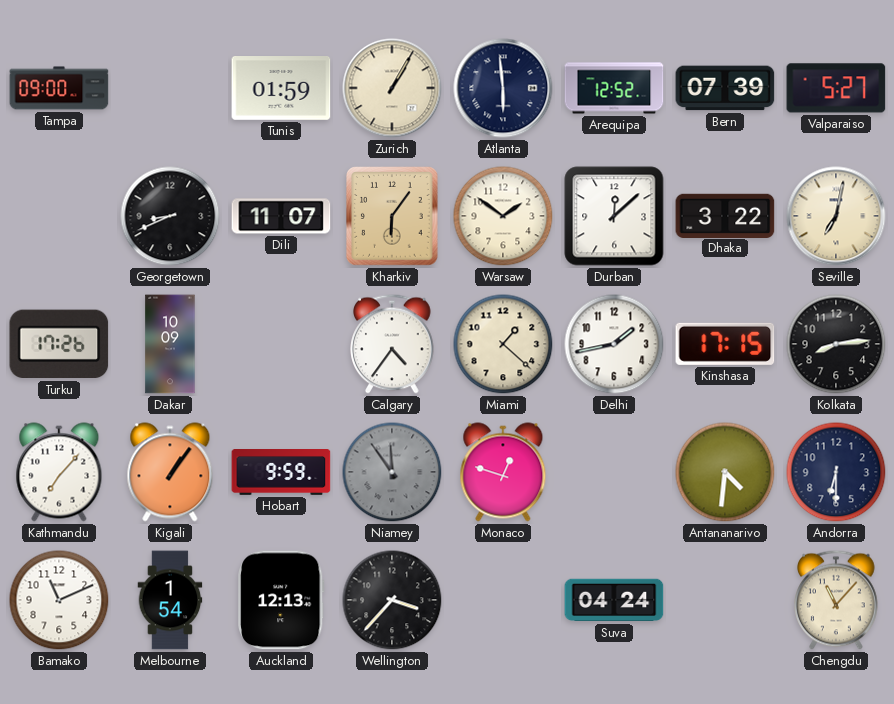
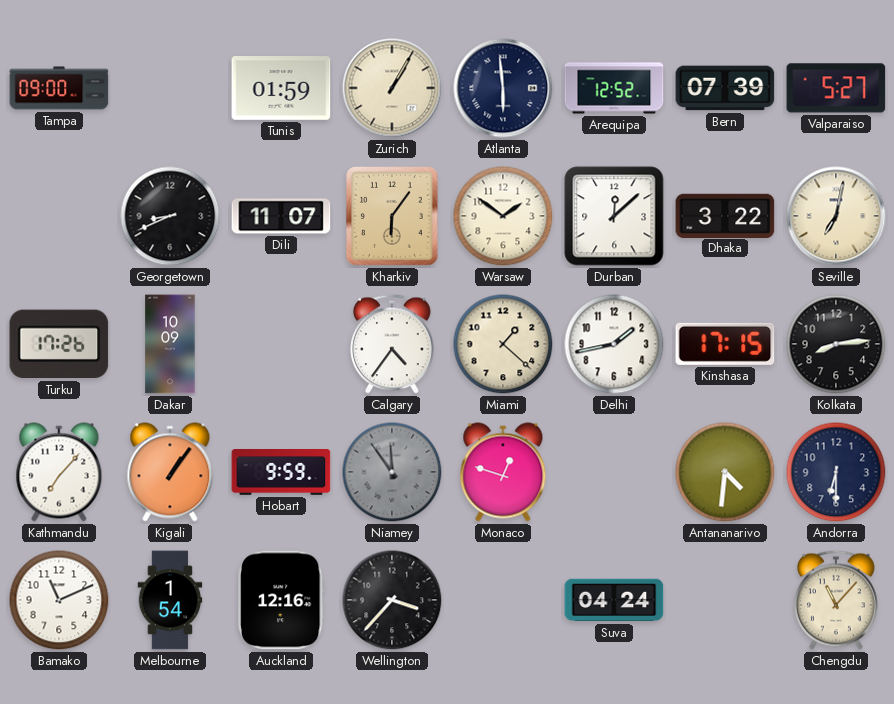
Auckland: 12:13 -> 12:16
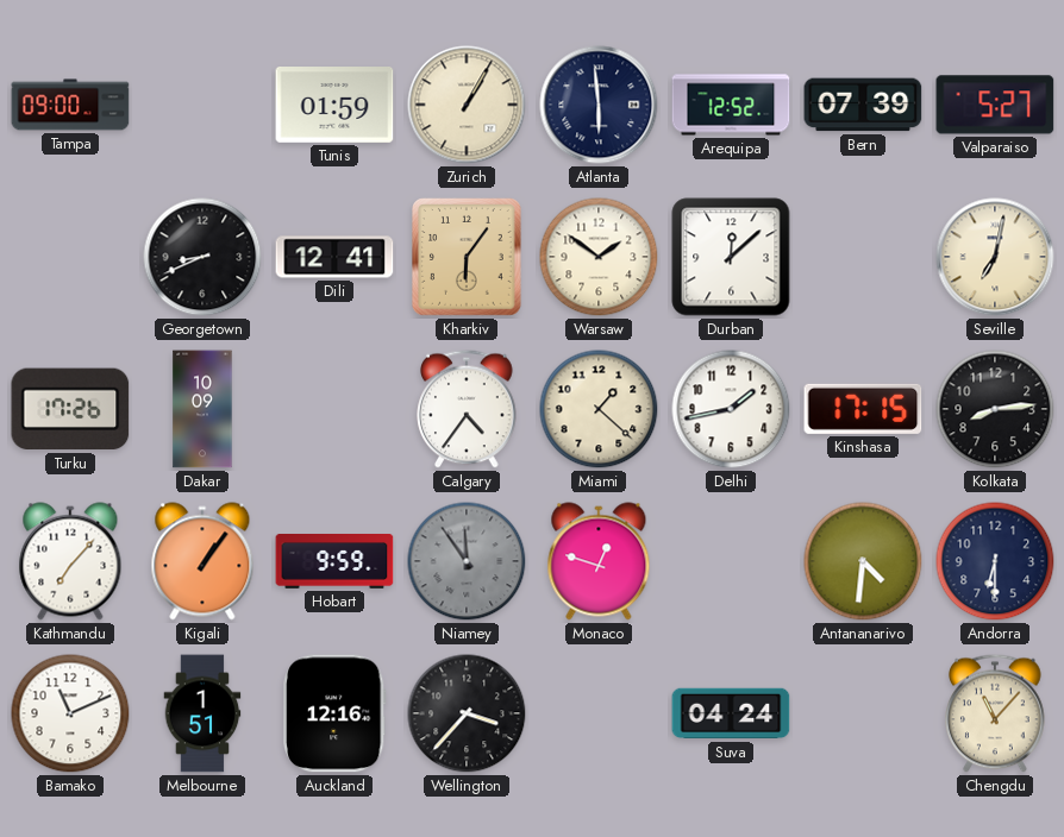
Dili: 11:07 -> 12:41
Dhaka: 3:22 -> none
Melbourne: 1:54 -> 1:51
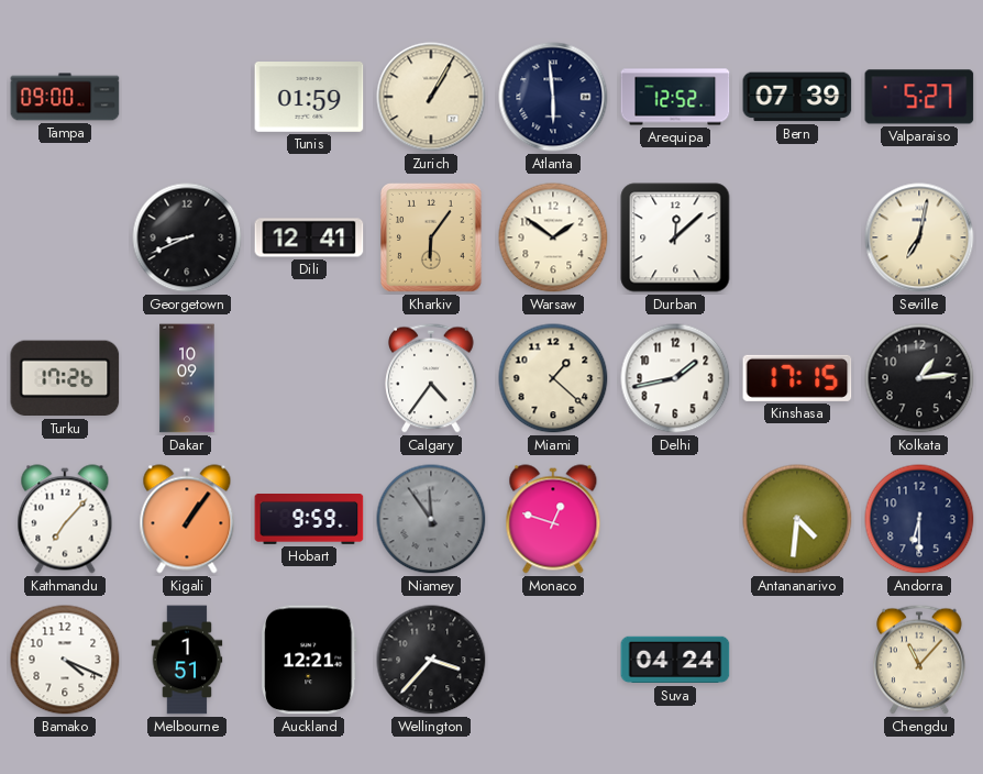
Kolkata: 8:14 -> 1:14
Bamako: 11:11 -> 4:19
Auckland: 12:16 -> 12:21
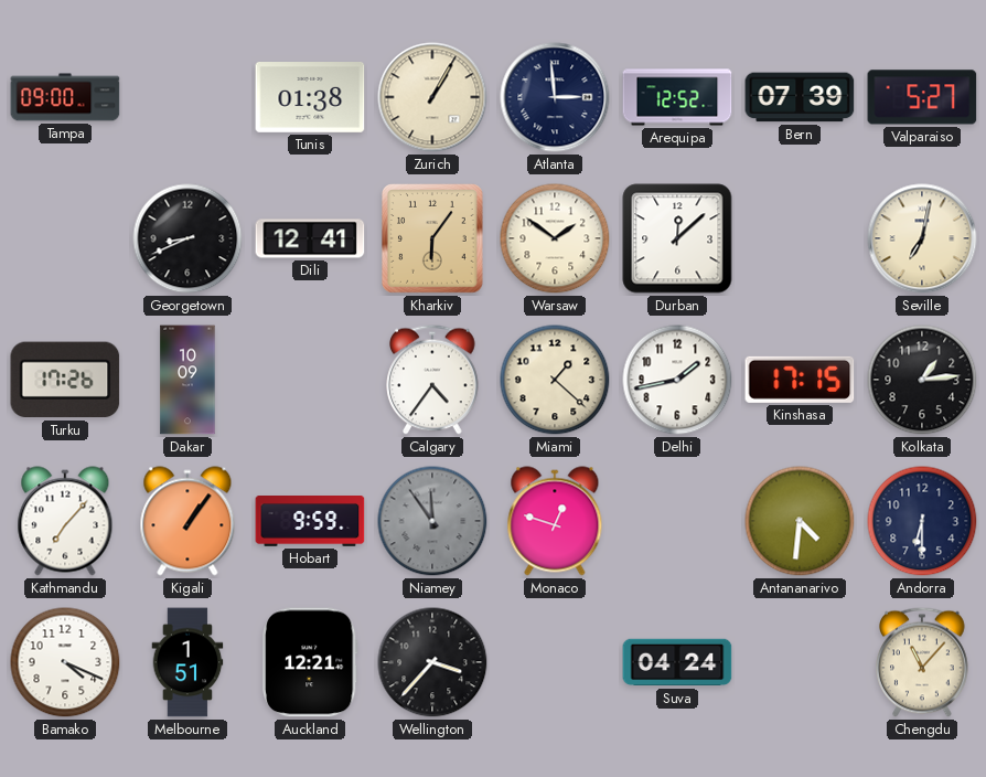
Tunis: 01:59 -> 01:38
Atlanta: 5:59 -> 2:59
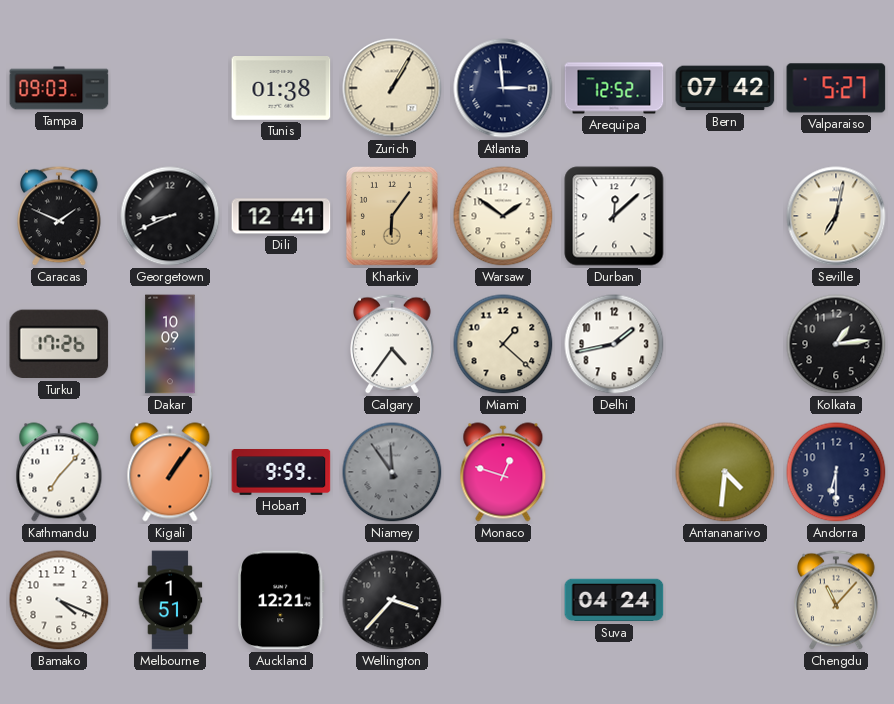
Tampa: 09:00 -> 09:03
Bern: 07:39 -> 07:42
Caracas: none -> 1:49
Kinshasa: 17:15 -> none
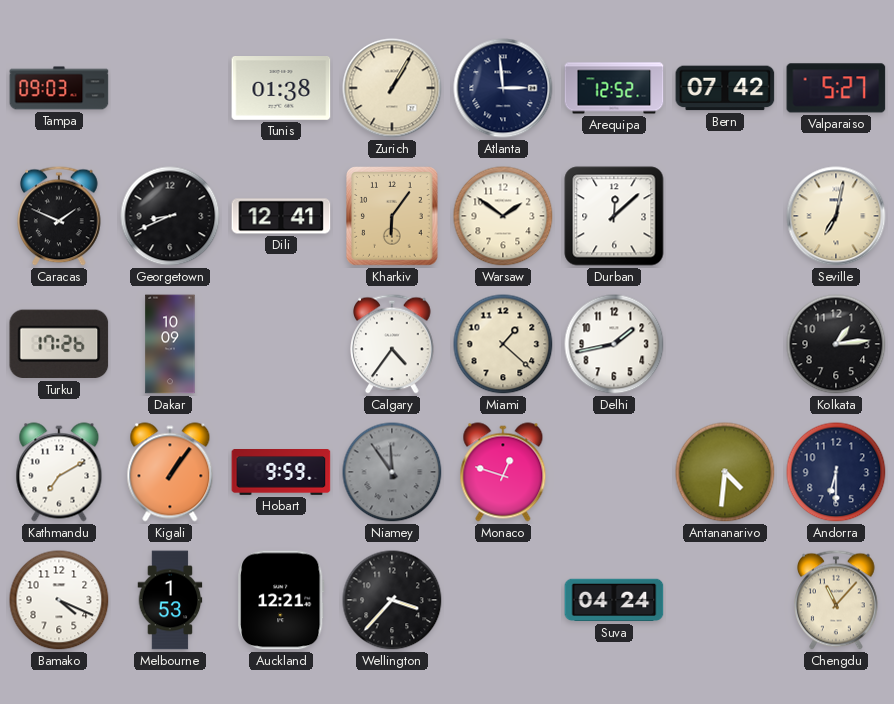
Kathmandu: 7:07 -> 7:10
Melbourne: 1:51 -> 1:53
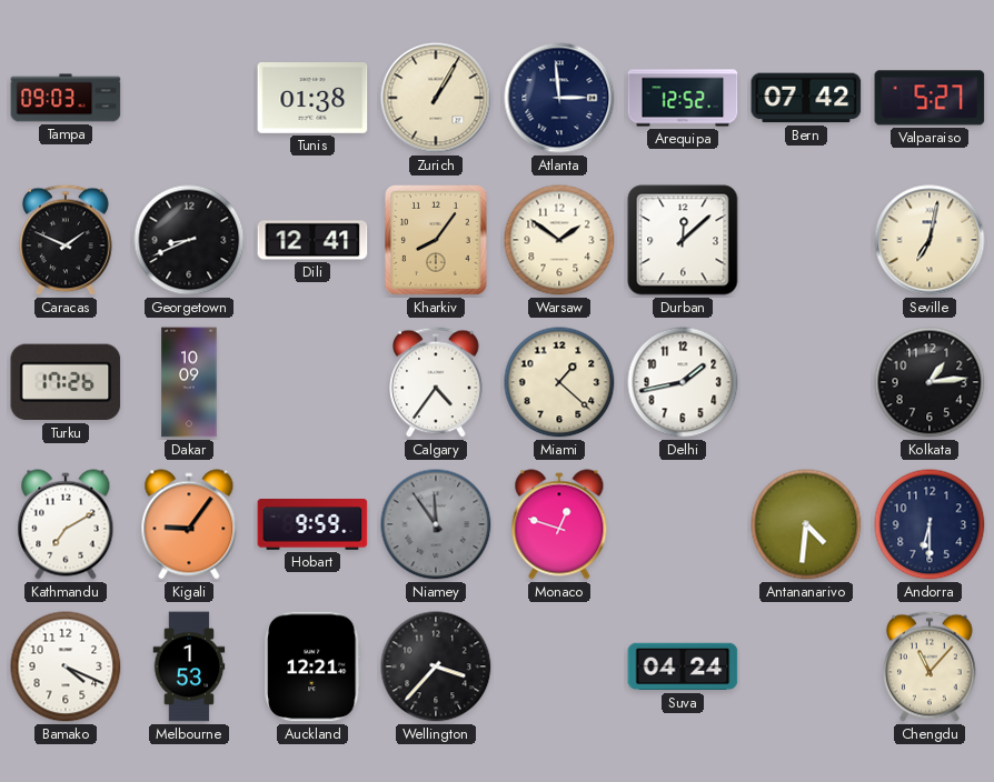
Kharkiv: 6:06 -> 8:06
Kigali: 1:06 -> 9:06
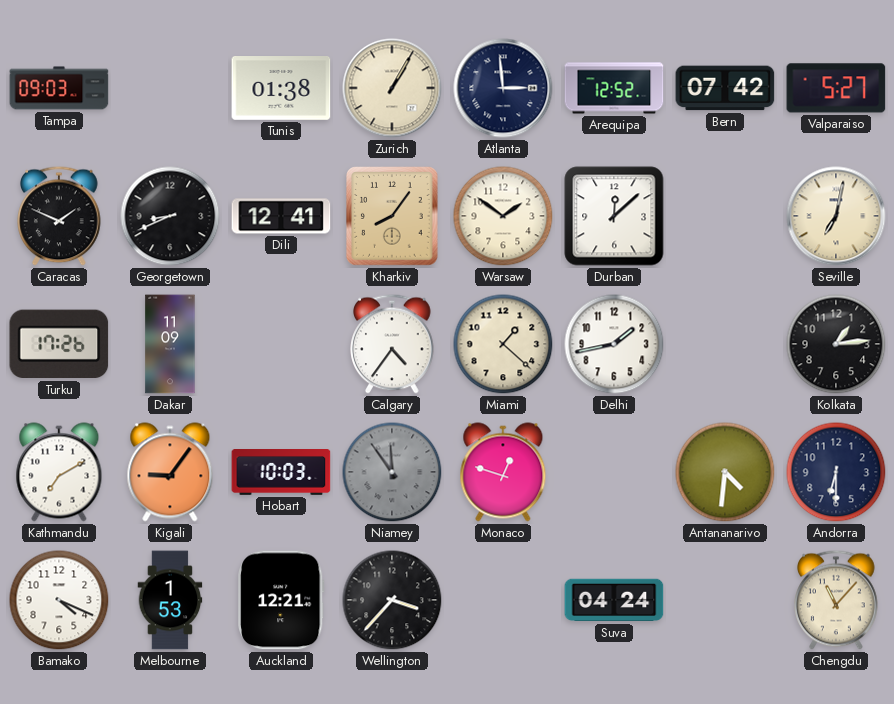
Dakar: 10:09 -> 11:09
Hobart: 9:59 -> 10:03
